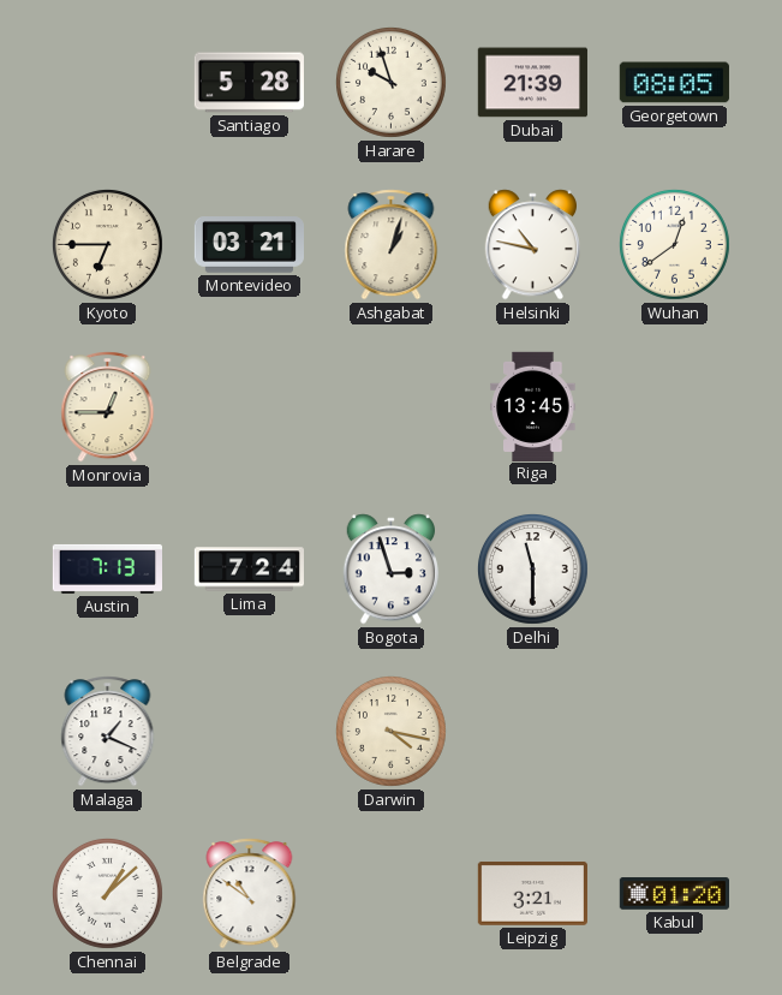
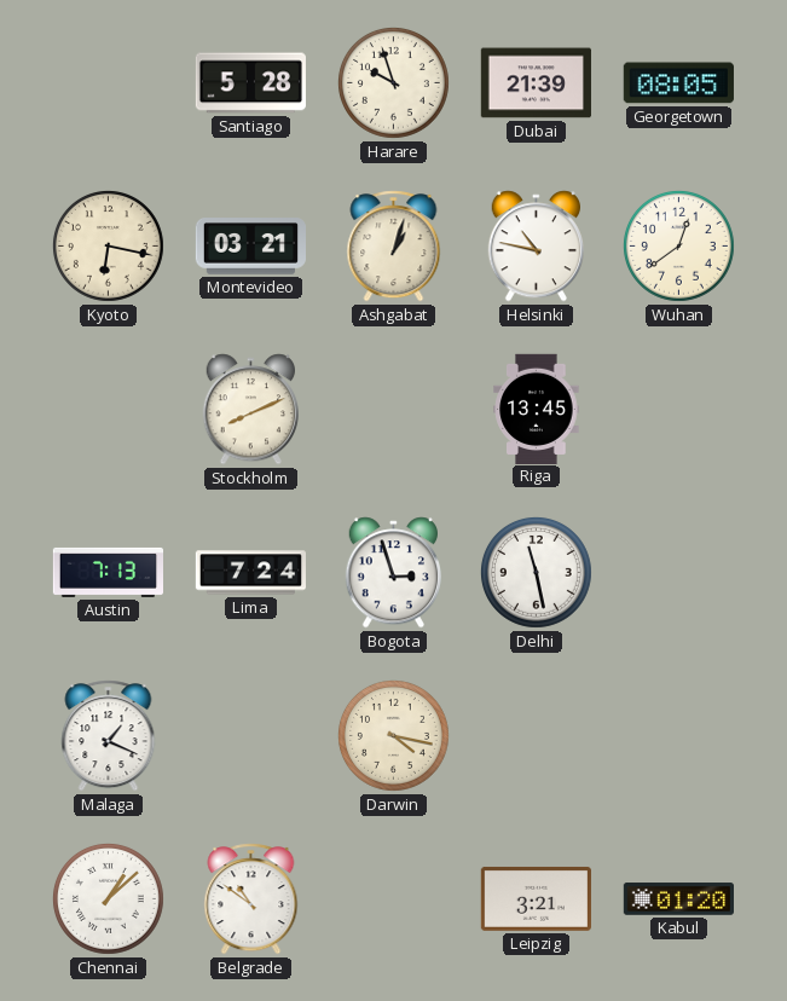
Kyoto: 6:45 -> 6:17
Monrovia: 12:45 -> none
Stockholm: none -> 8:11
Delhi: 11:30 -> 11:28
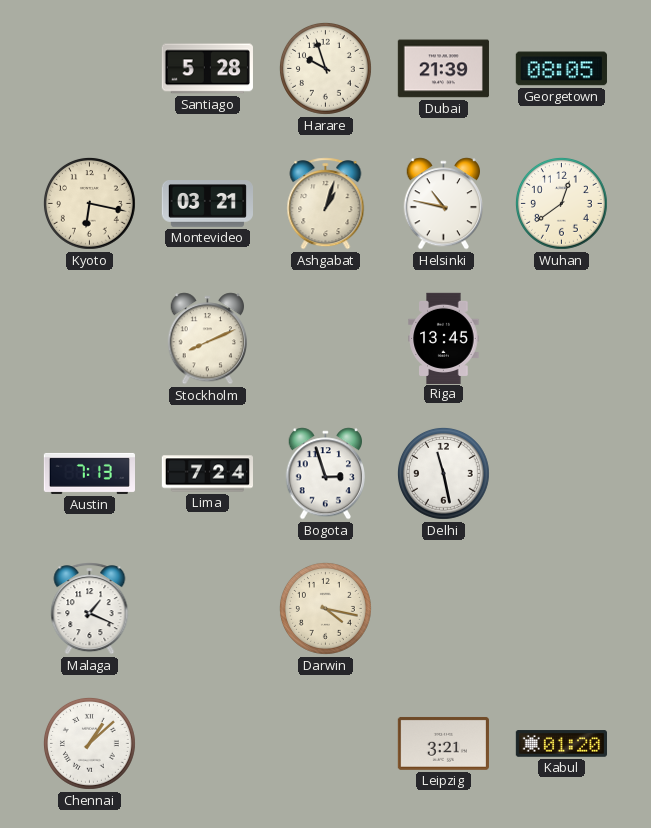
Belgrade: 10:51 -> none
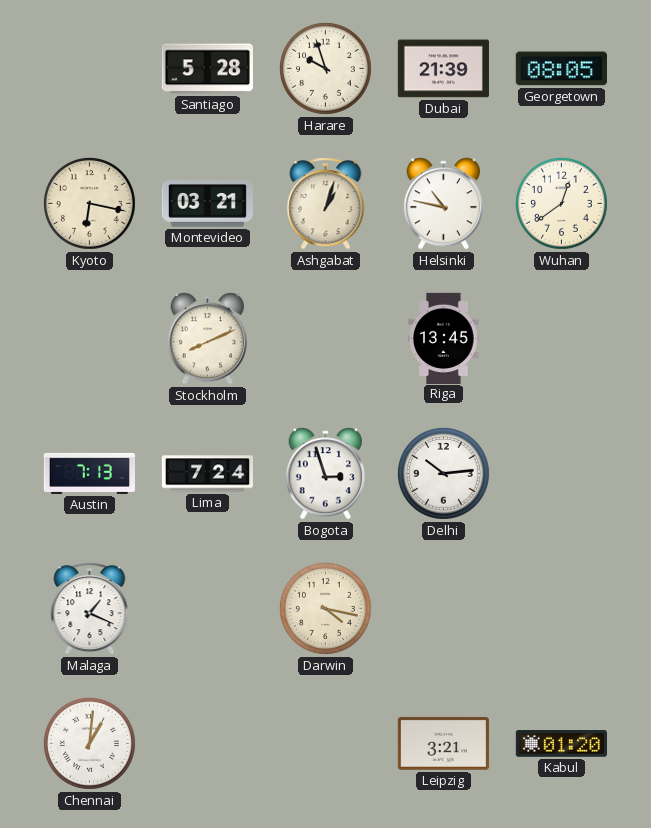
Delhi: 11:28 -> 10:14
Chennai: 1:08 -> 1:01
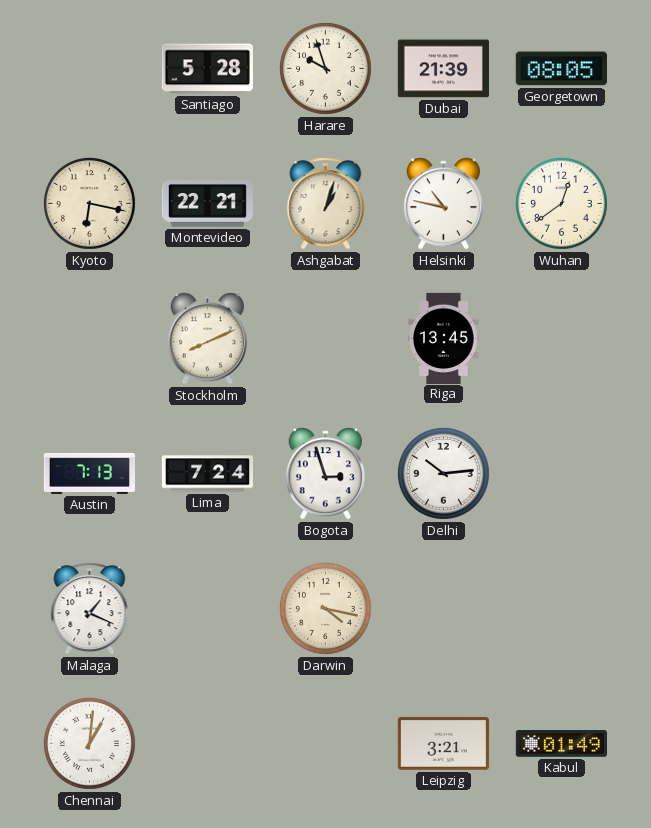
Montevideo: 03:21 -> 22:21
Kabul: 01:20 -> 01:49
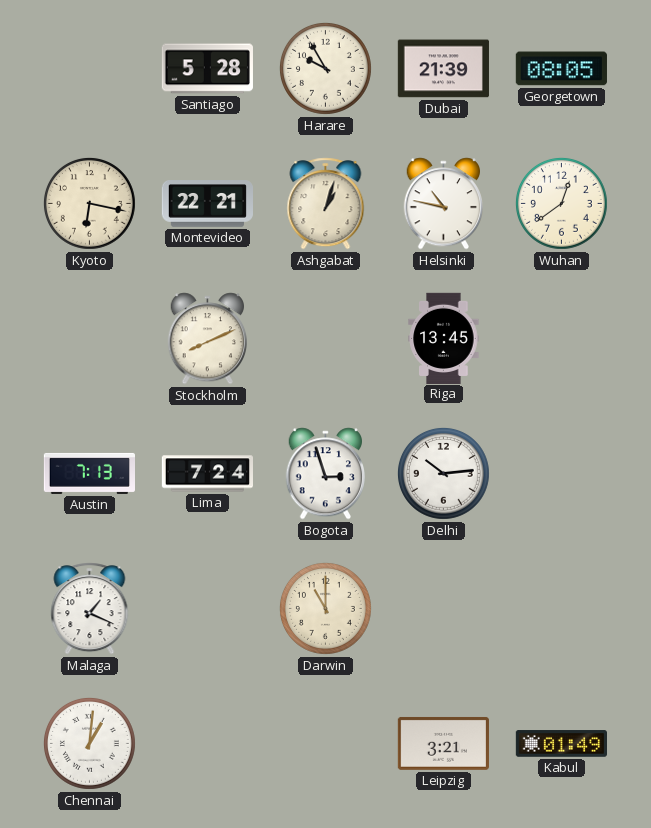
Harare: 9:57 -> 9:55
Darwin: 4:17 -> 11:00
